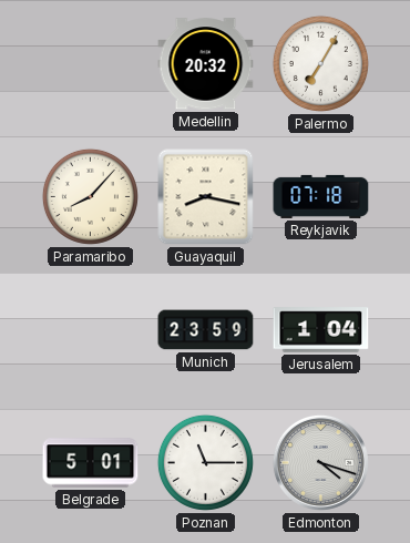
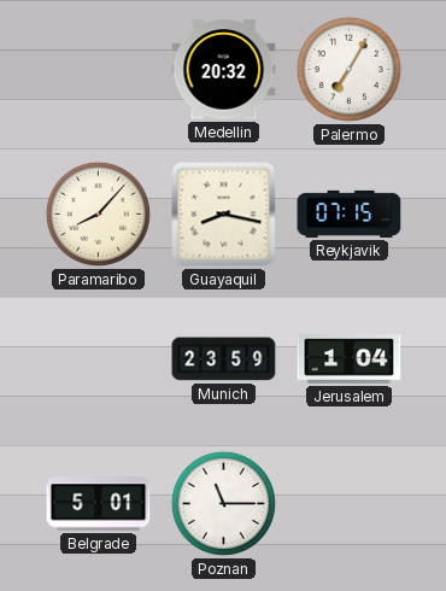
Reykjavik: 07:18 -> 07:15
Edmonton: 4:18 -> none
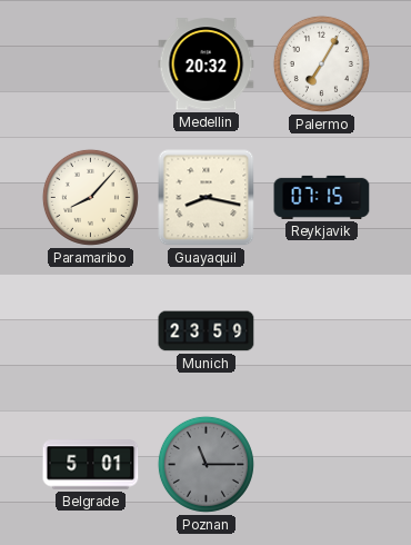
Jerusalem: 1:04 -> none
Poznan dial: white -> grey
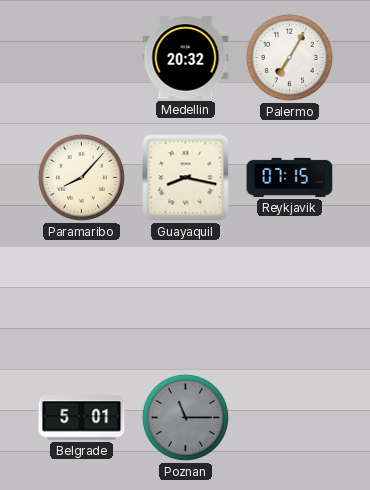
Munich: 23:59 -> none
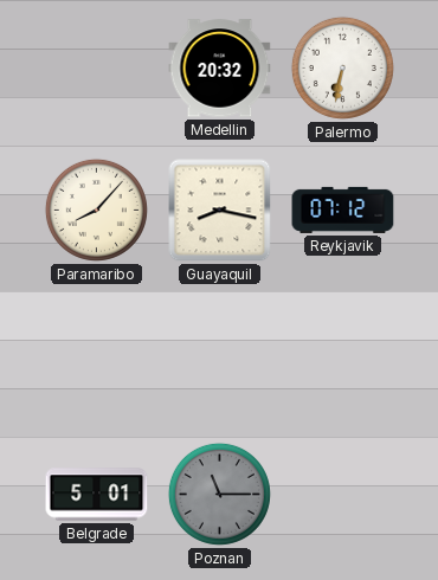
Palermo: 7:05 -> 6:32
Reykjavik: 07:15 -> 07:12
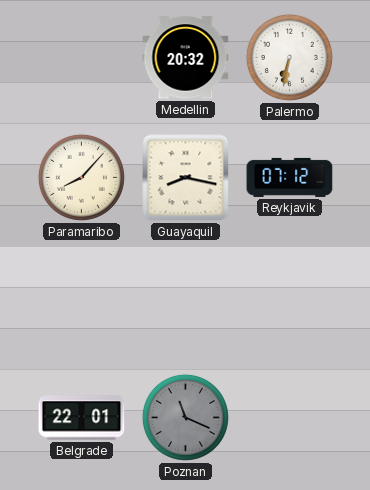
Belgrade: 5:01 -> 22:01
Poznan: 11:15 -> 11:19
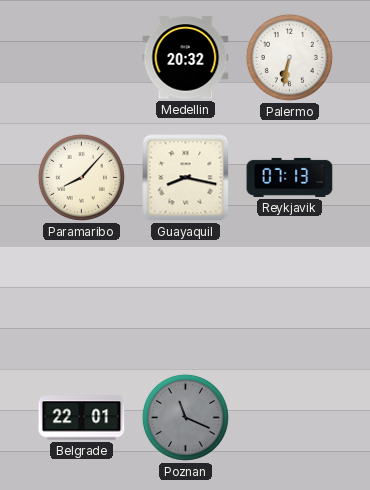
Reykjavik: 07:12 -> 07:13
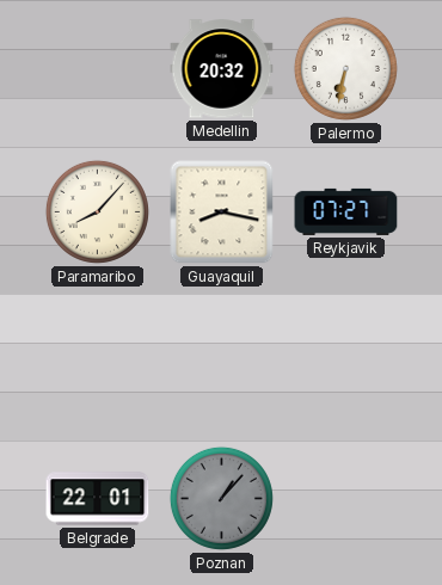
Reykjavik: 07:13 -> 07:27
Poznan: 11:19 -> 1:07
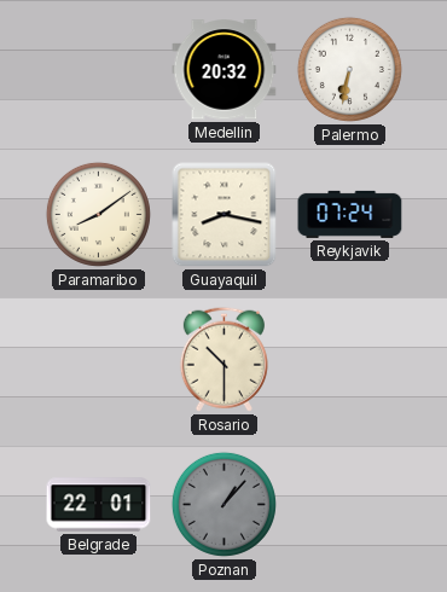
Paramaribo: 8:07 -> 8:09
Reykjavik: 07:27 -> 07:24
Rosario: none -> 10:30
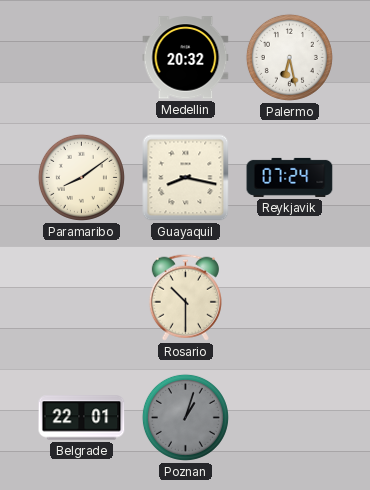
Palermo: 6:32 -> 6:28
Poznan: 1:07 -> 1:03
